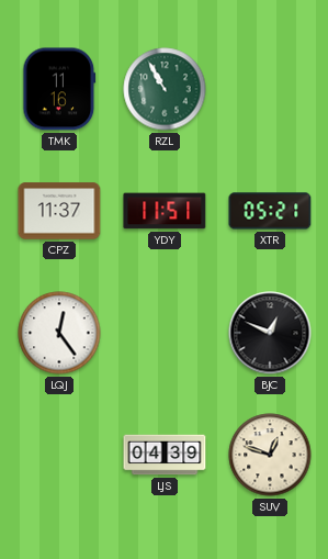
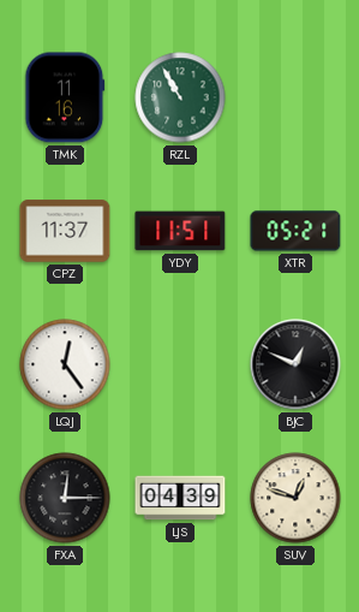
FXA: none -> 12:15
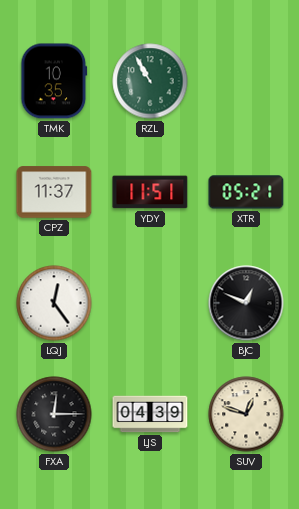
TMK: 11:16 -> 10:35
